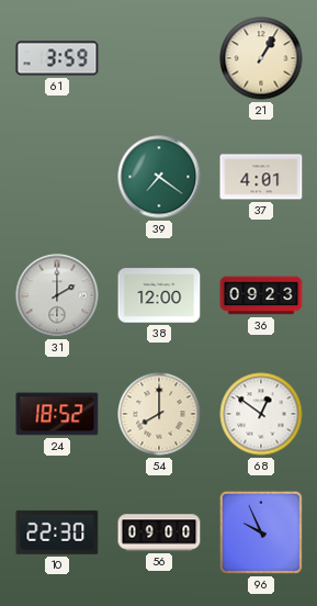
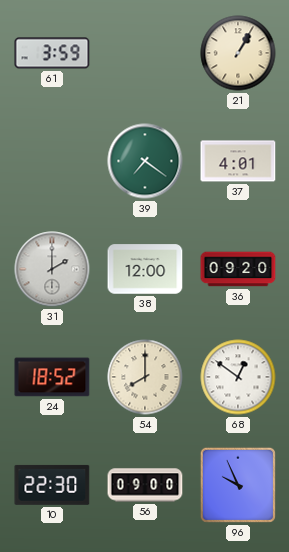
36: 09:23 -> 09:20
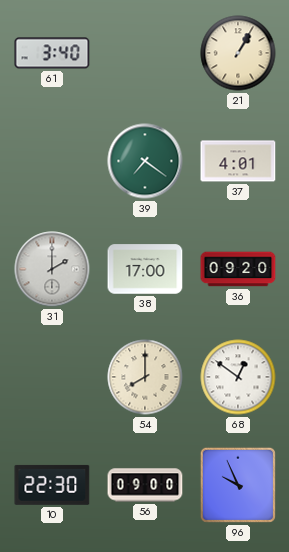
61: 3:59 -> 3:40
38: 12:00 -> 17:00
24: 18:52 -> none
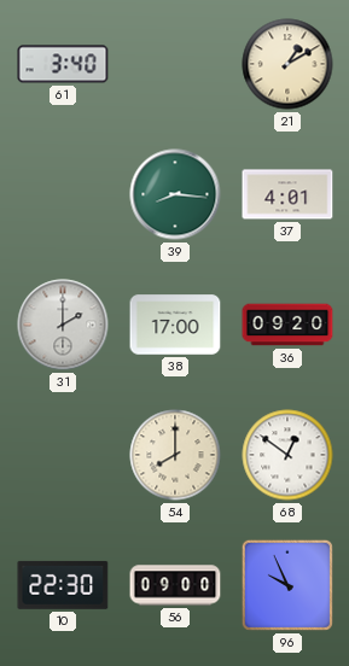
21: 1:05 -> 1:10
39: 7:21 -> 8:16
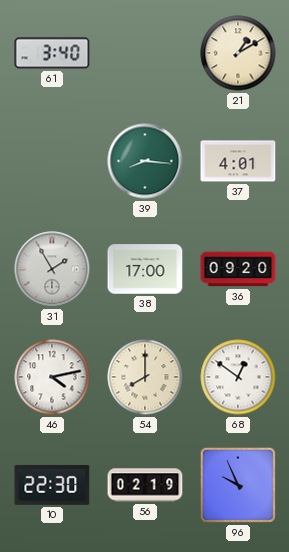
31: 2:00 -> 1:55
46: none -> 4:13
56: 09:00 -> 02:19
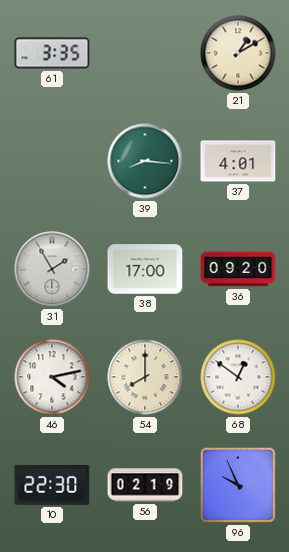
61: 3:40 -> 3:35
